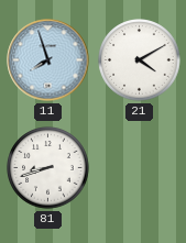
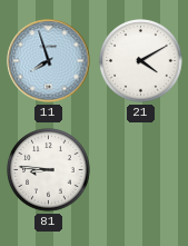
81: 8:42 -> 8:46
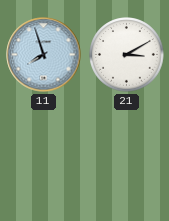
21: 4:10 -> 3:10
81: 8:46 -> none
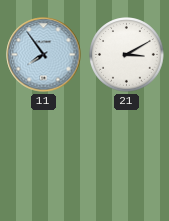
11: 7:57 -> 7:54
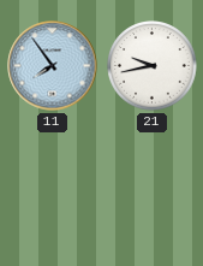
21: 3:10 -> 9:43
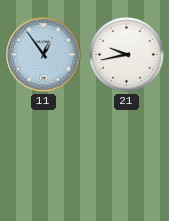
11: 7:54 -> 12:54
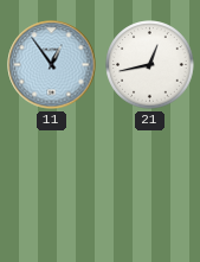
21: 9:43 -> 12:43
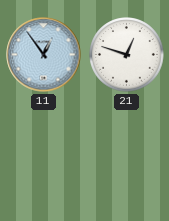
21: 12:43 -> 12:48
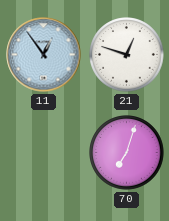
70: none -> 7:03
